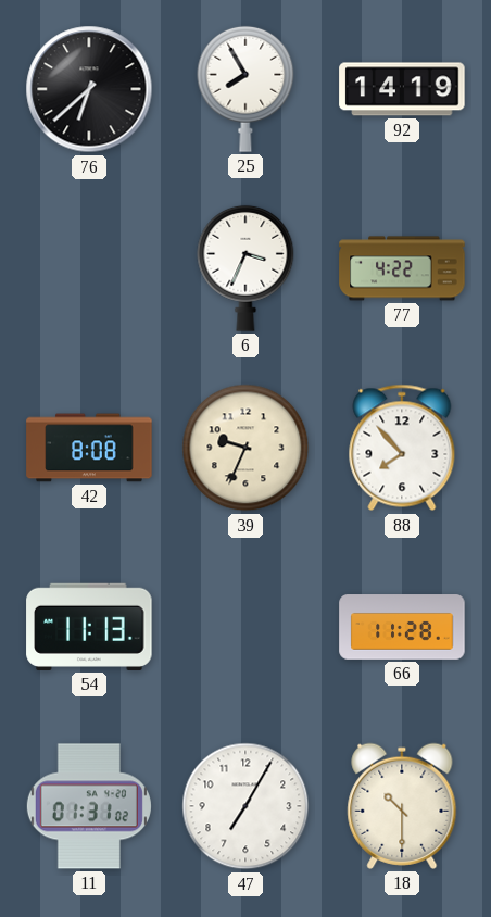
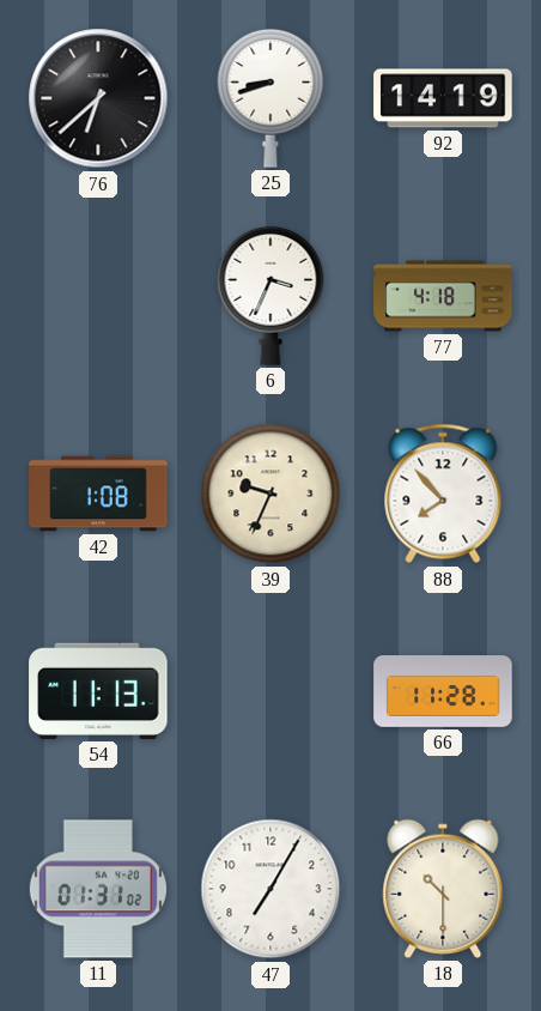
25: 7:55 -> 8:42
77: 4:22 -> 4:18
42: 8:08 -> 1:08
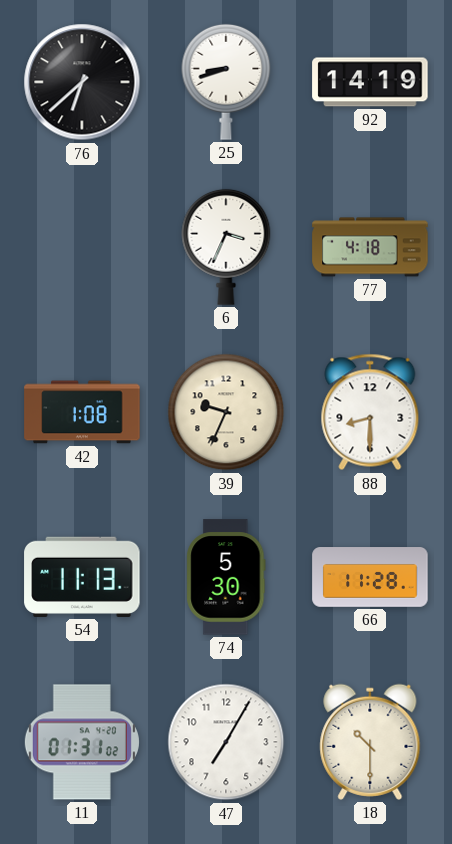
88: 7:53 -> 8:30
74: none -> 5:30
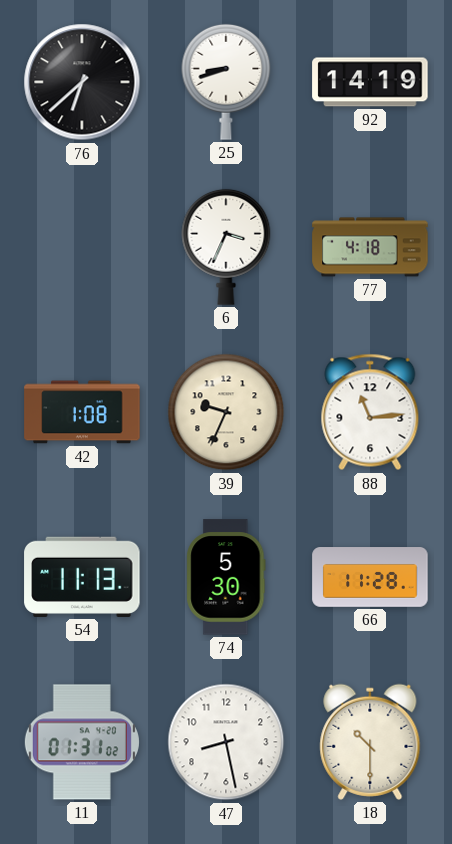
88: 8:30 -> 11:14
47: 7:05 -> 8:28
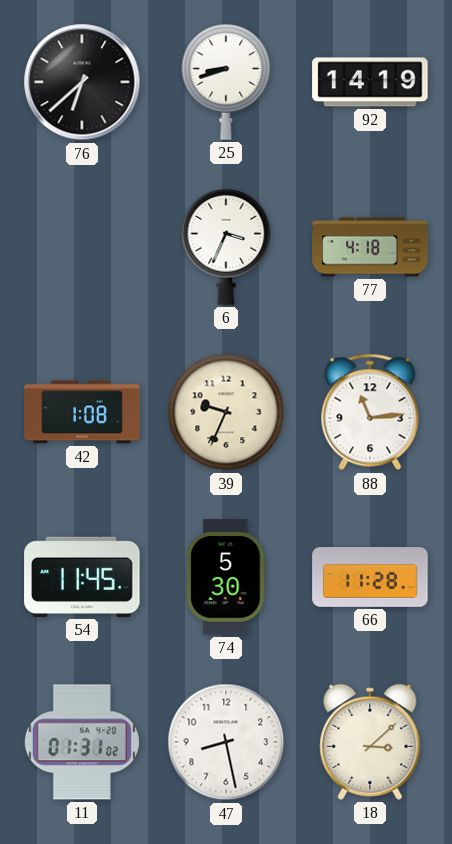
54: 11:13 -> 11:45
18: 10:30 -> 3:08
